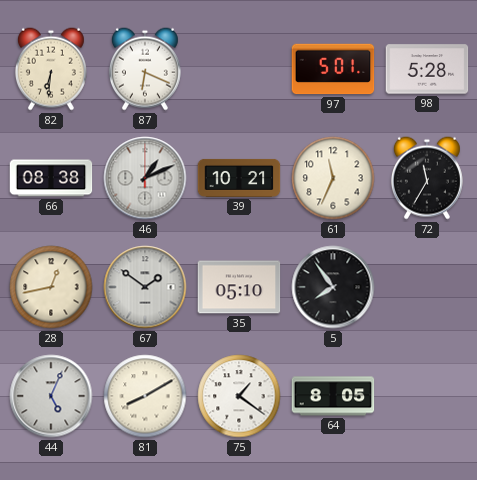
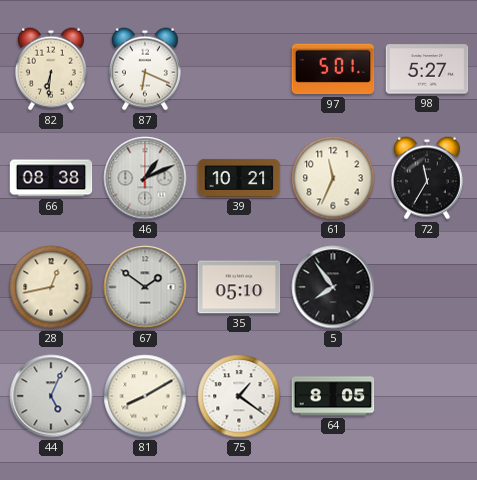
98: 5:28 -> 5:27
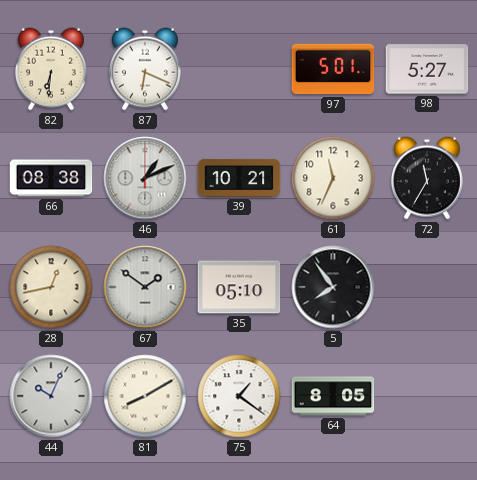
44: 5:04 -> 10:04
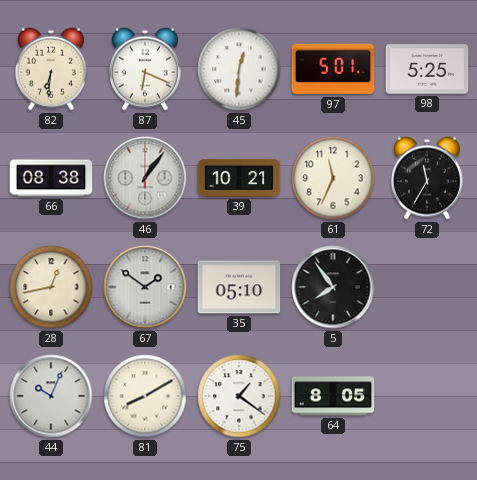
45: none -> 12:31
98: 5:27 -> 5:25
46: 1:11 -> 1:06
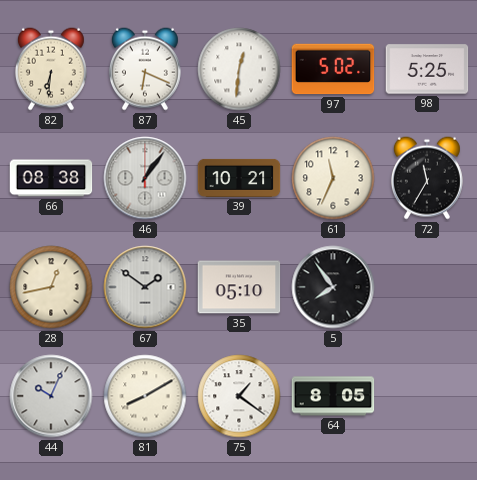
97: 5:01 -> 5:02
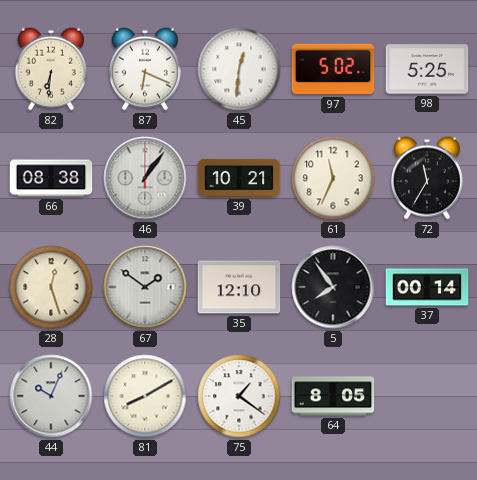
28: 12:43 -> 12:27
35: 05:10 -> 12:10
37: none -> 00:14
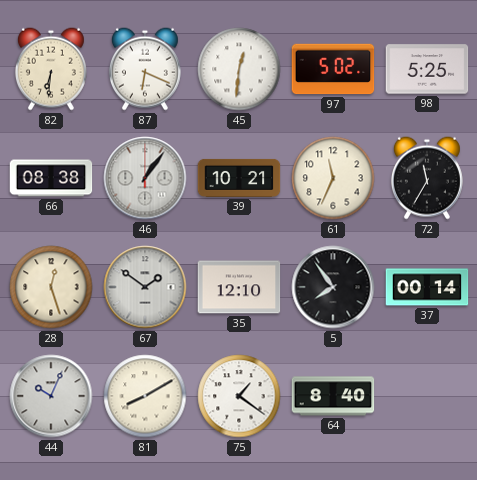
64: 8:05 -> 8:40
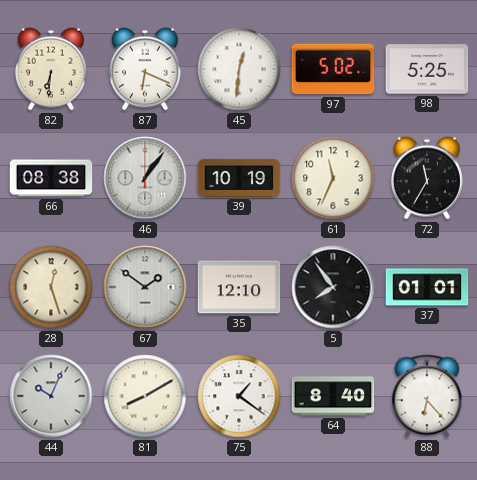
39: 10:21 -> 10:19
37: 00:14 -> 01:01
88: none -> 6:23
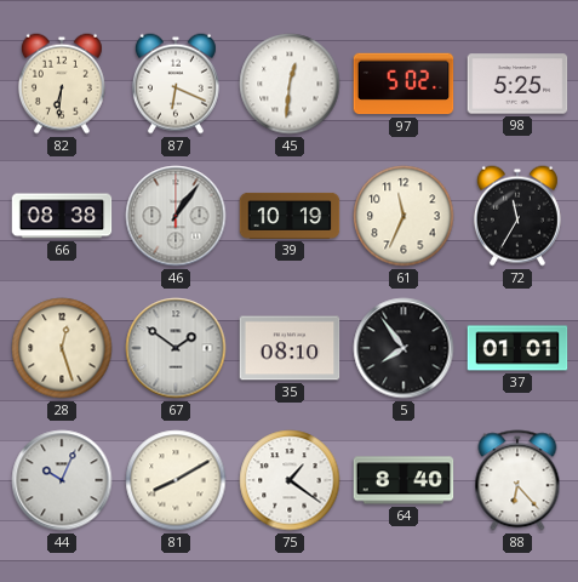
35: 12:10 -> 08:10
